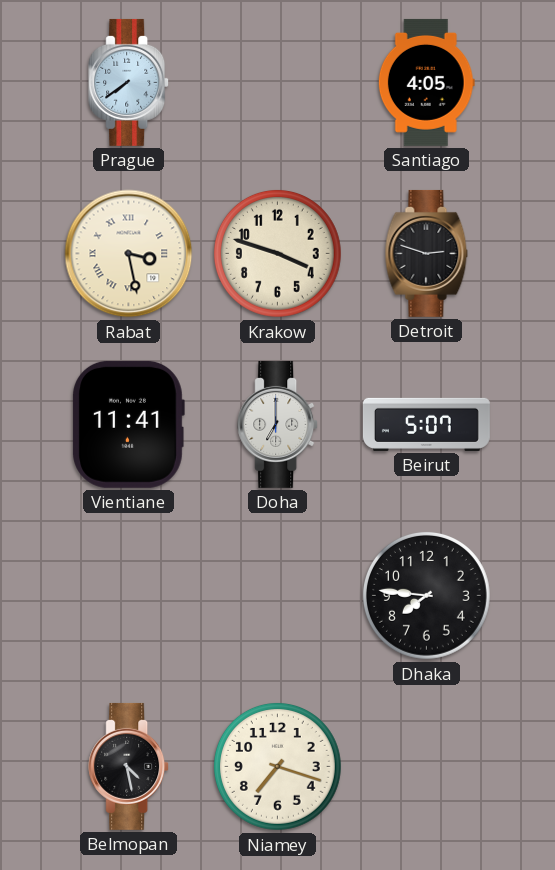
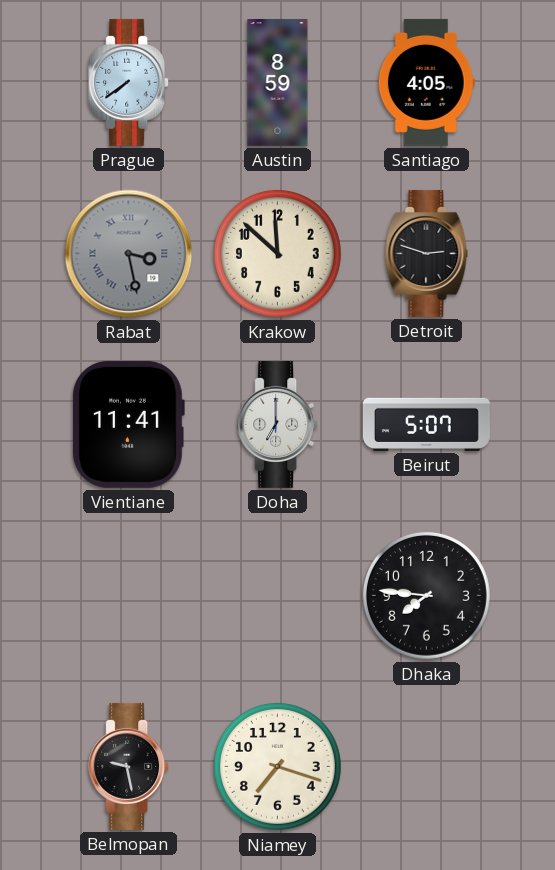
Austin: none -> 8:59
Rabat dial: cream -> grey
Krakow: 3:48 -> 11:52
Belmopan: 4:28 -> 9:28
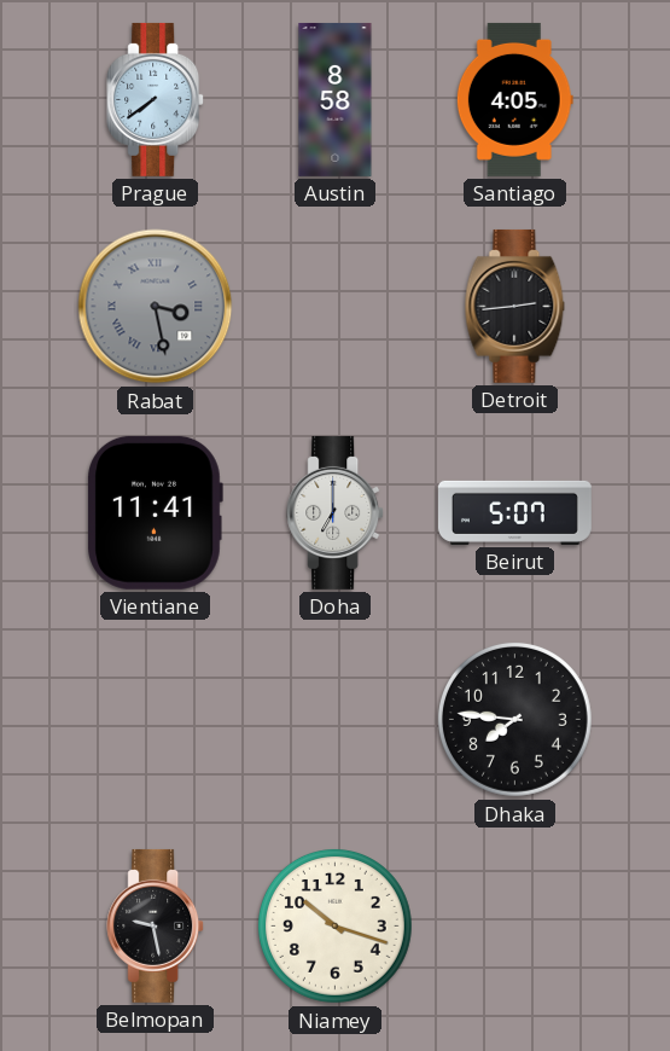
Austin: 8:59 -> 8:58
Krakow: 11:52 -> none
Detroit: 2:48 -> 2:44
Niamey: 7:18 -> 10:18
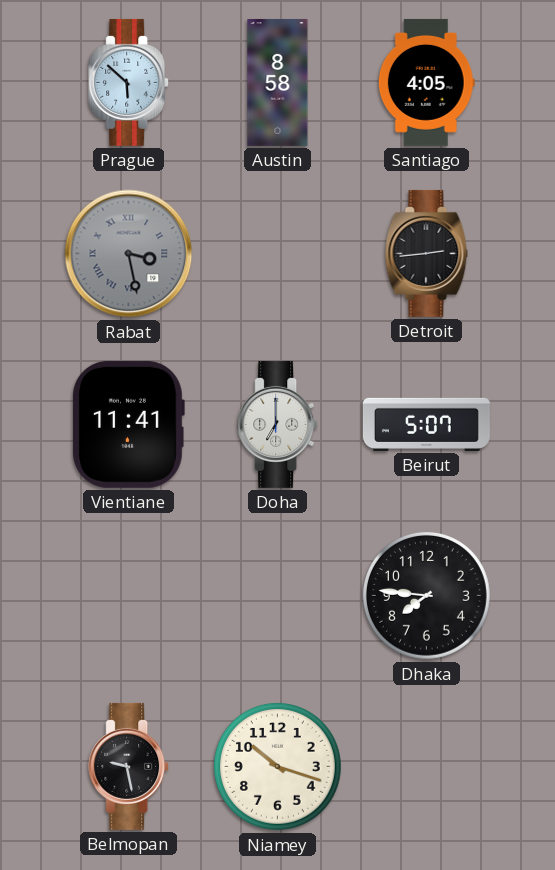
Prague: 7:39 -> 5:52
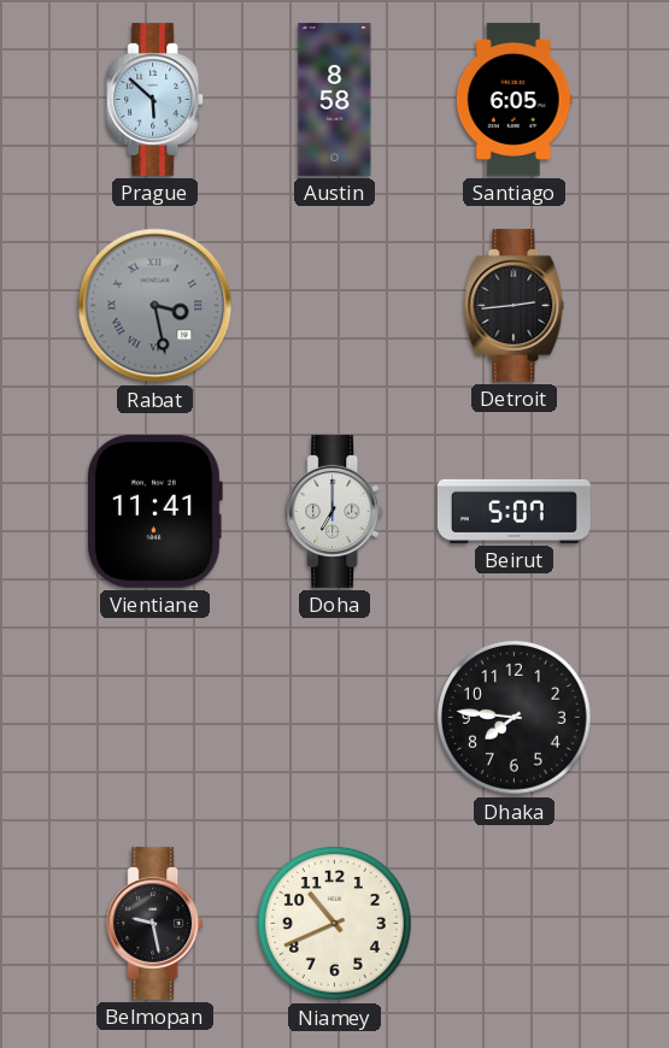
Santiago: 4:05 -> 6:05
Niamey: 10:18 -> 10:41
